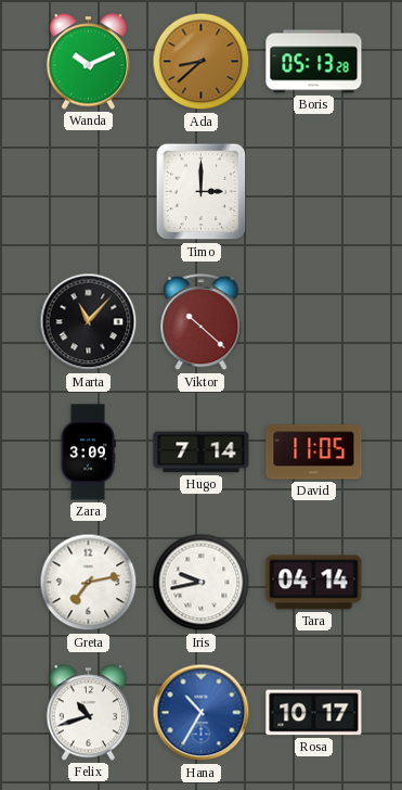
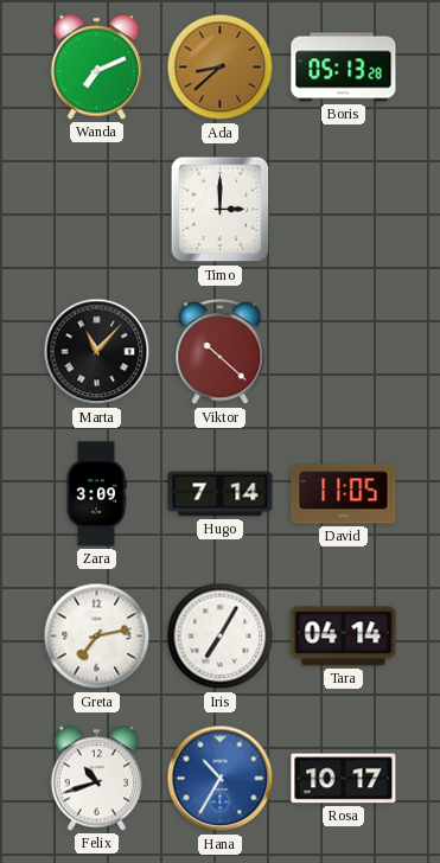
Wanda: 10:11 -> 7:11
Iris: 9:43 -> 7:05
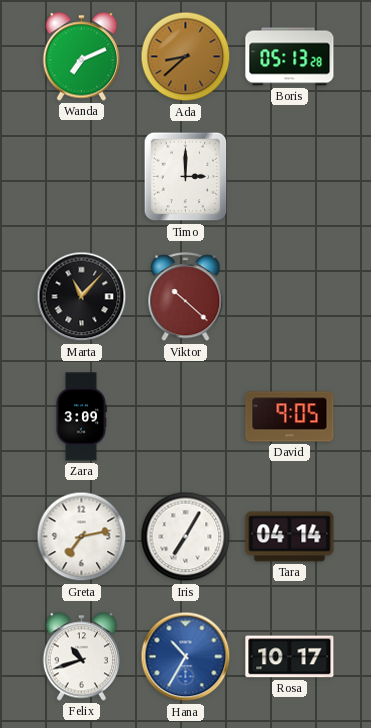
Hugo: 7:14 -> none
David: 11:05 -> 9:05
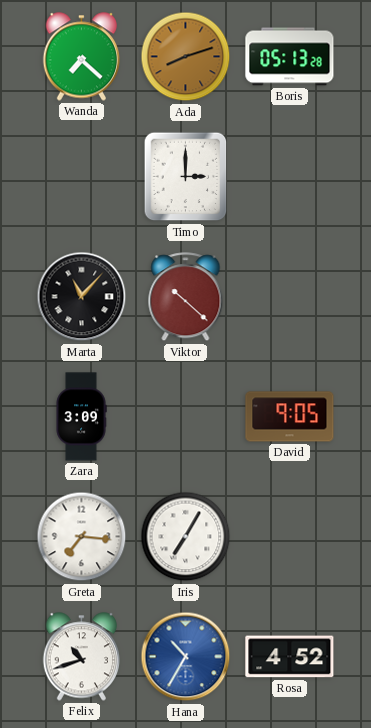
Wanda: 7:11 -> 7:22
Ada: 8:38 -> 8:12
Greta: 7:13 -> 7:16
Tara: 04:14 -> none
Rosa: 10:17 -> 4:52
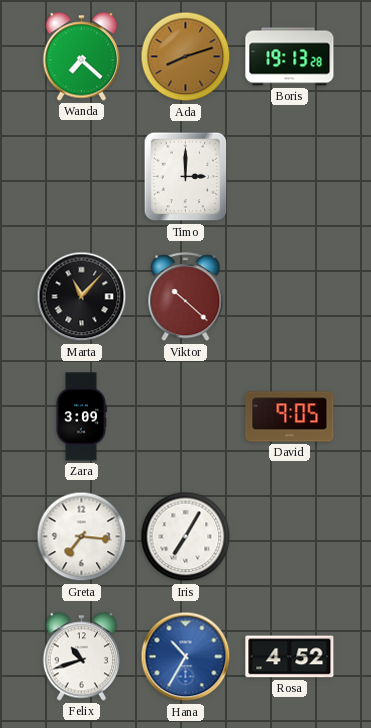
Boris: 05:13 -> 19:13
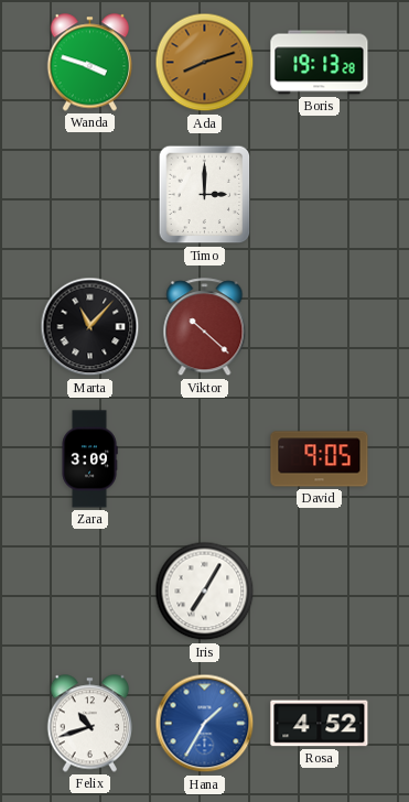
Wanda: 7:22 -> 3:48
Greta: 7:16 -> none
Hana: 10:35 -> 1:35
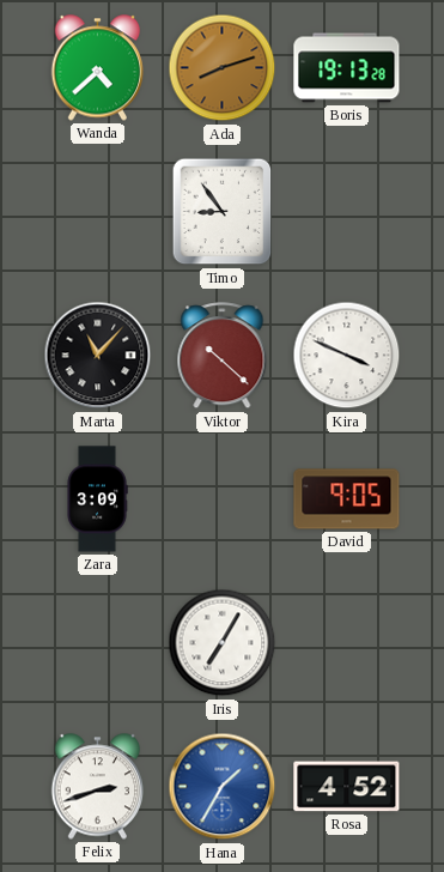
Wanda: 3:48 -> 4:38
Timo: 3:00 -> 8:54
Kira: none -> 3:49
Felix: 10:42 -> 2:42
